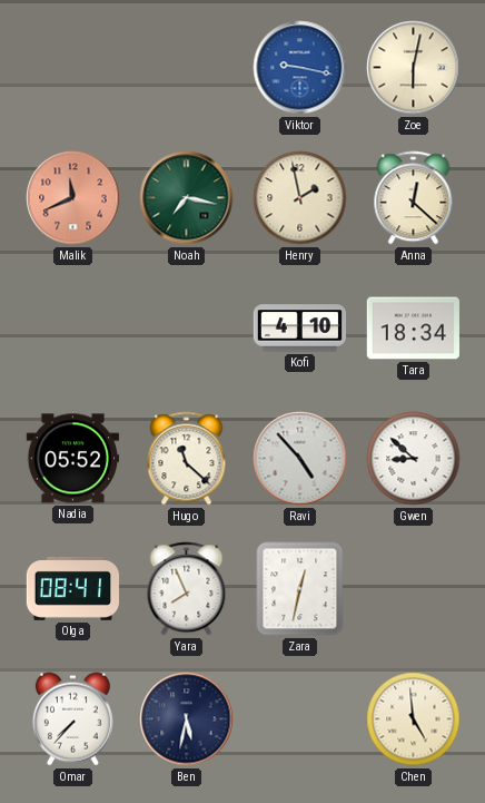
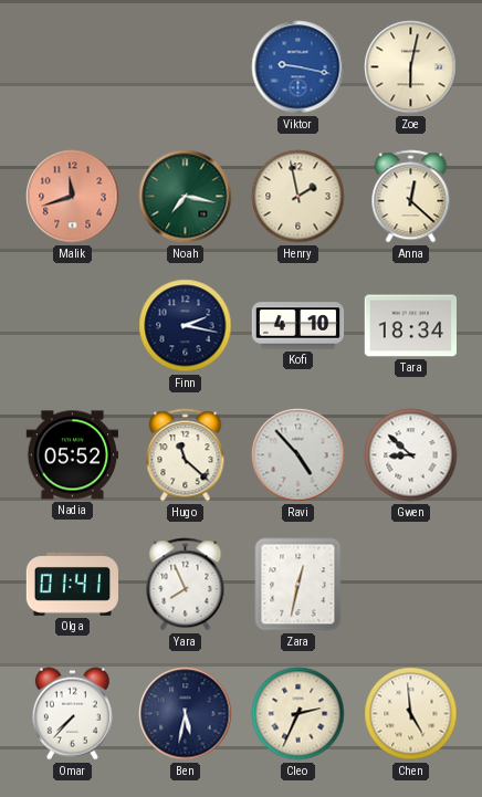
Malik: 11:41 -> 11:42
Finn: none -> 2:17
Olga: 08:41 -> 01:41
Cleo: none -> 2:34
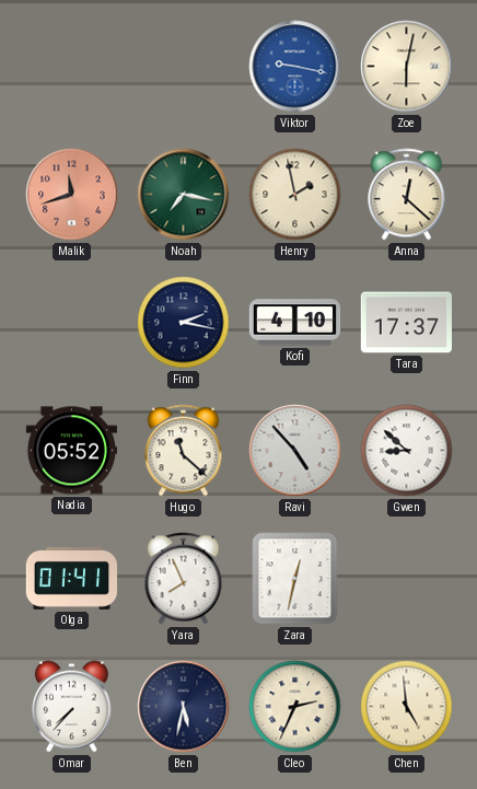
Tara: 18:34 -> 17:37
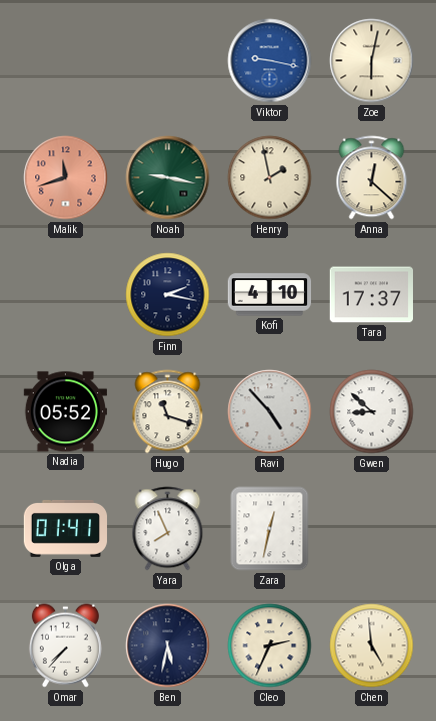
Noah: 7:17 -> 9:17
Hugo: 11:22 -> 11:18
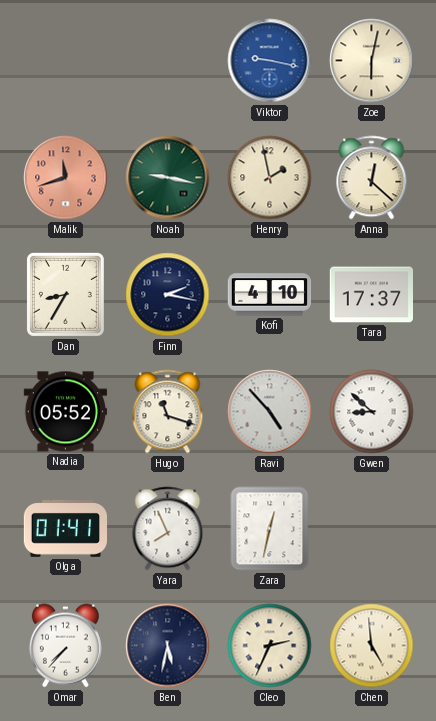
Dan: none -> 8:35
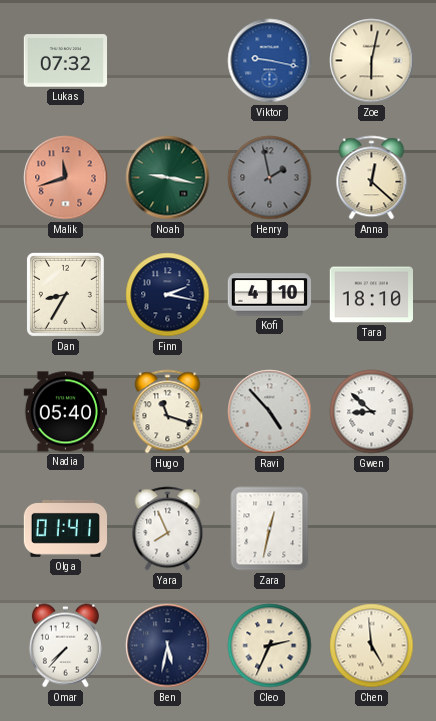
Lukas: none -> 07:32
Henry dial: cream -> grey
Tara: 17:37 -> 18:10
Nadia: 05:52 -> 05:40
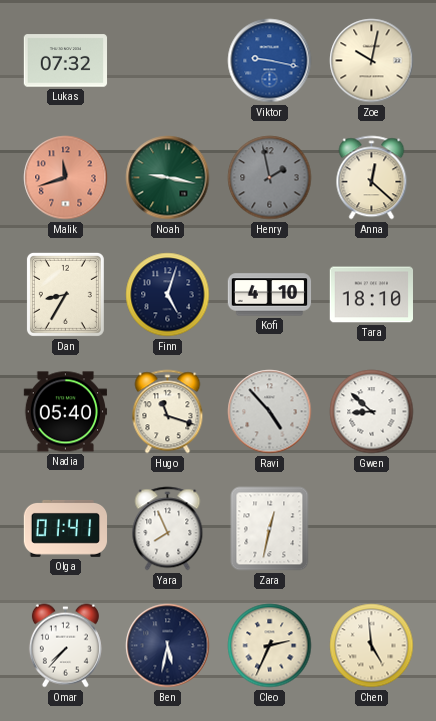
Zoe: 6:02 -> 10:02
Finn: 2:17 -> 5:03
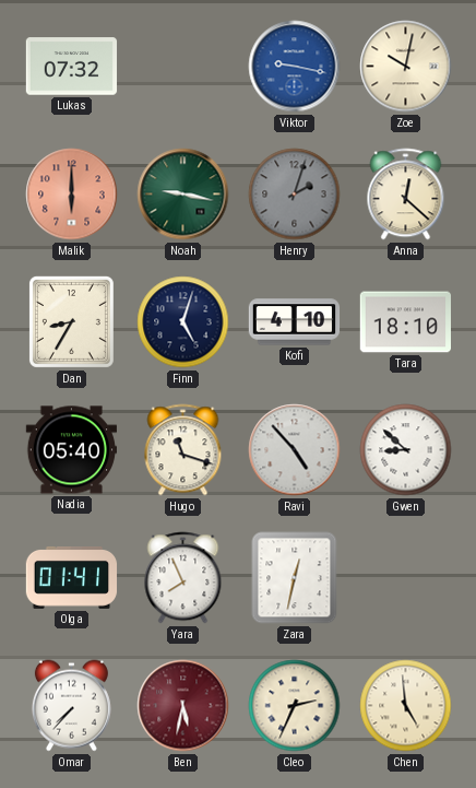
Malik: 11:42 -> 6:00
Henry: 1:58 -> 2:03
Ben dial: navy -> burgundy
